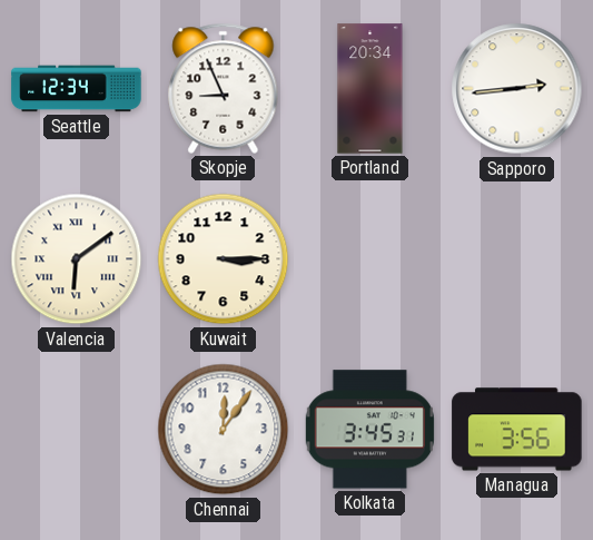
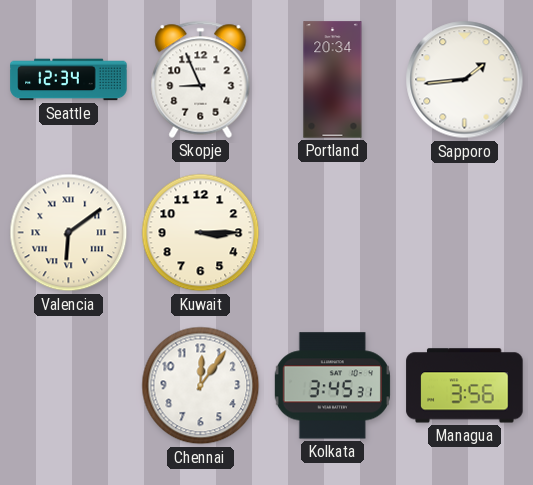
Sapporo: 2:44 -> 1:44
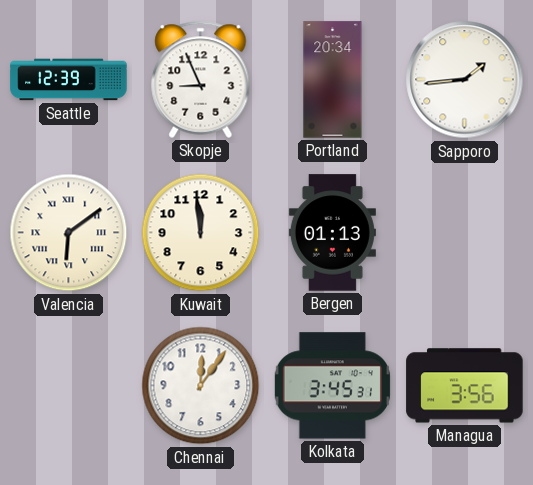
Seattle: 12:34 -> 12:39
Kuwait: 3:15 -> 11:59
Bergen: none -> 01:13
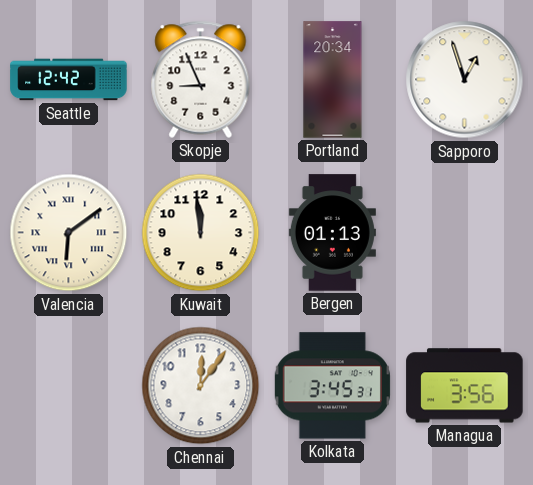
Seattle: 12:39 -> 12:42
Sapporo: 1:44 -> 12:57
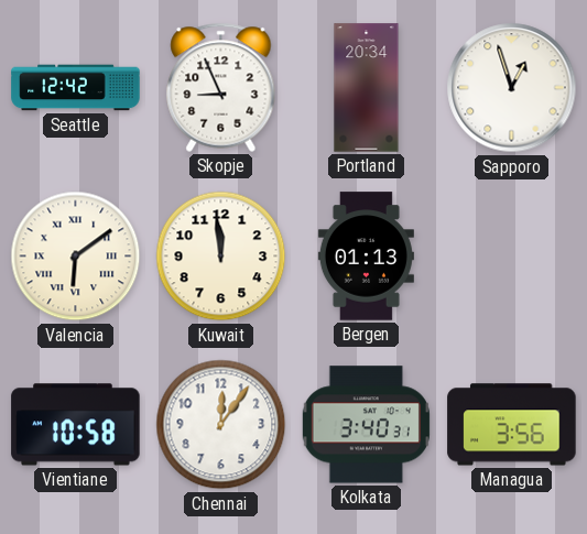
Vientiane: none -> 10:58
Kolkata: 3:45 -> 3:40
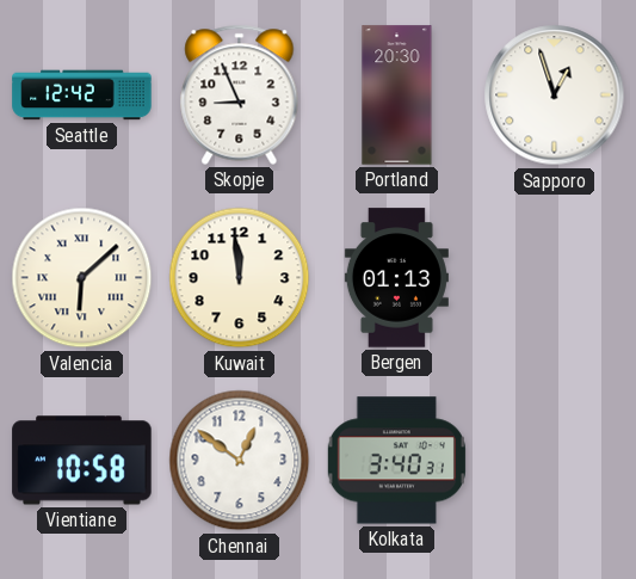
Portland: 20:34 -> 20:30
Valencia: 6:09 -> 6:08
Chennai: 12:06 -> 12:51
Managua: 3:56 -> none
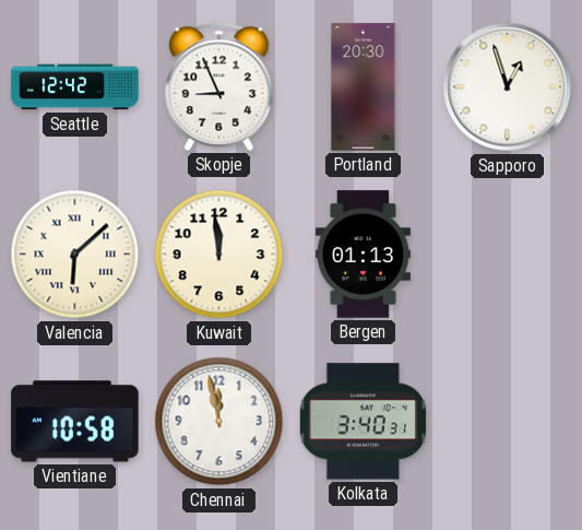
Chennai: 12:51 -> 11:58
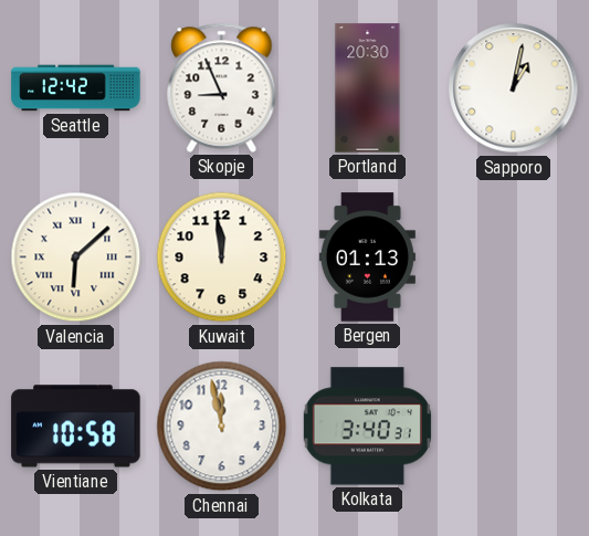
Sapporo: 12:57 -> 1:02
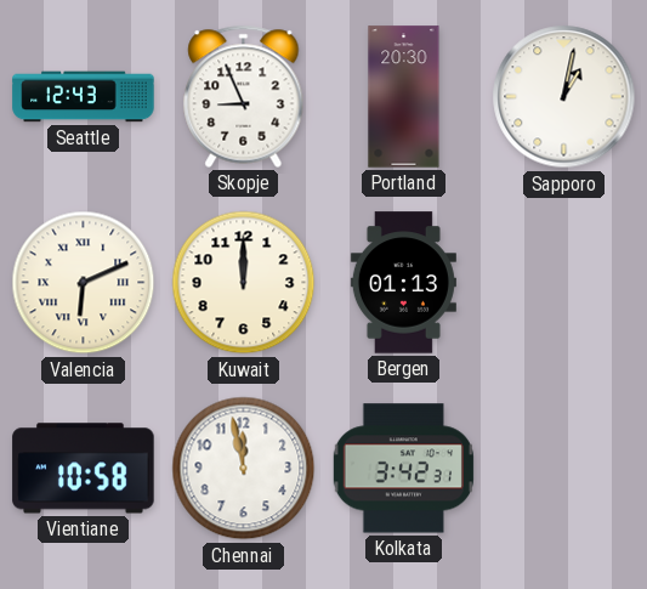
Seattle: 12:42 -> 12:43
Valencia: 6:08 -> 6:11
Kuwait: 11:59 -> 12:00
Kolkata: 3:40 -> 3:42
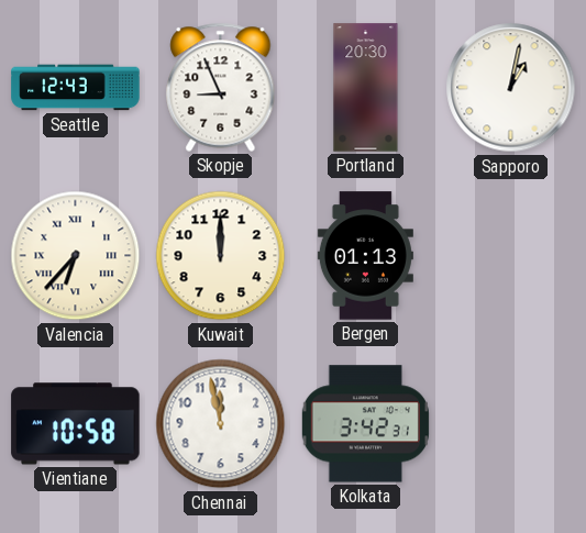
Valencia: 6:11 -> 6:37
